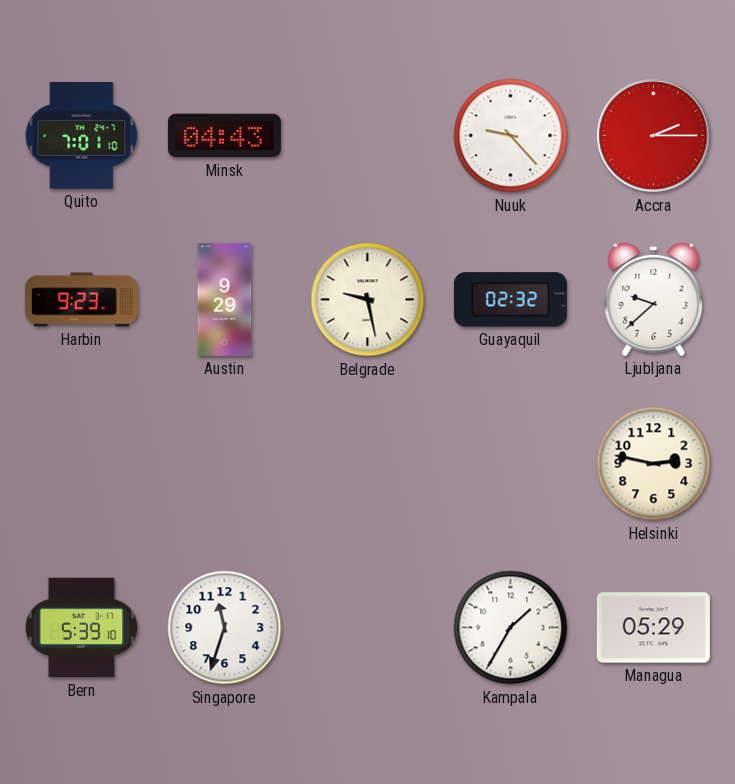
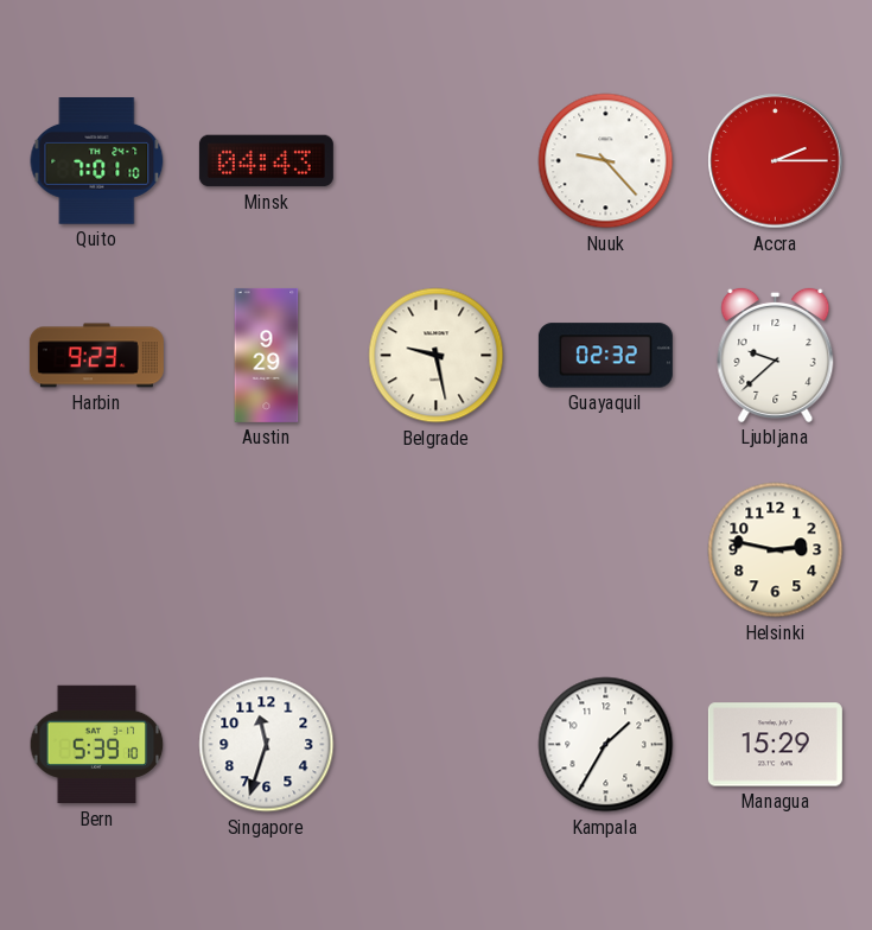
Managua: 05:29 -> 15:29
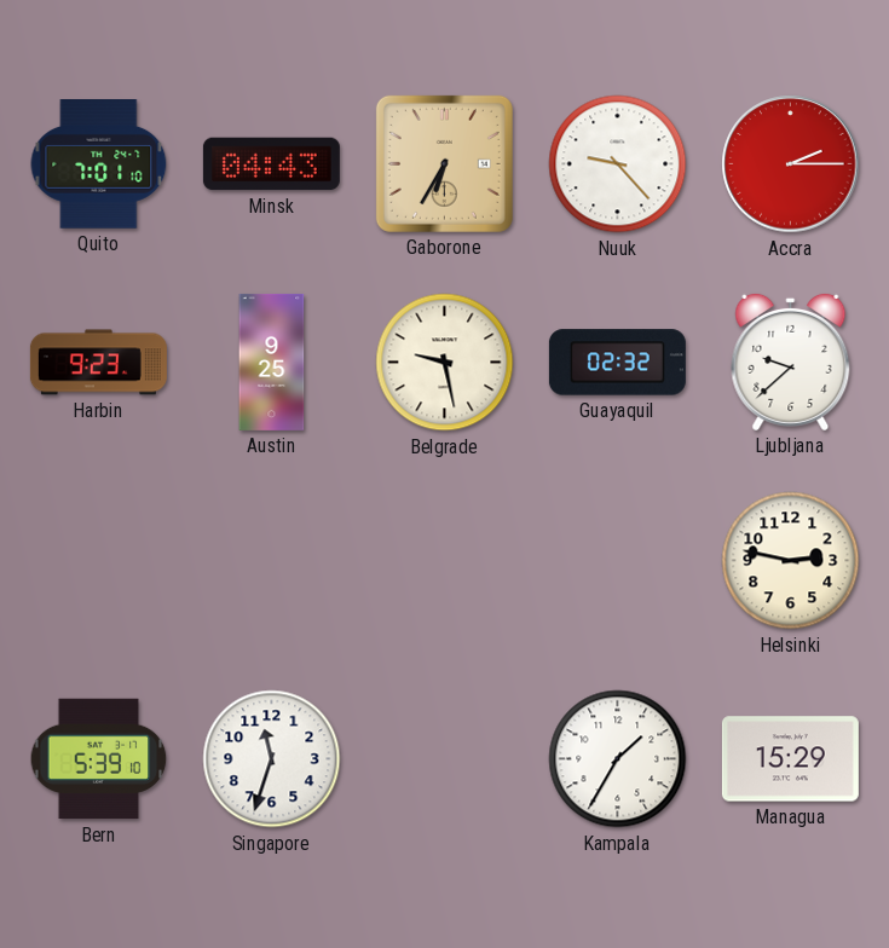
Gaborone: none -> 6:35
Austin: 9:29 -> 9:25
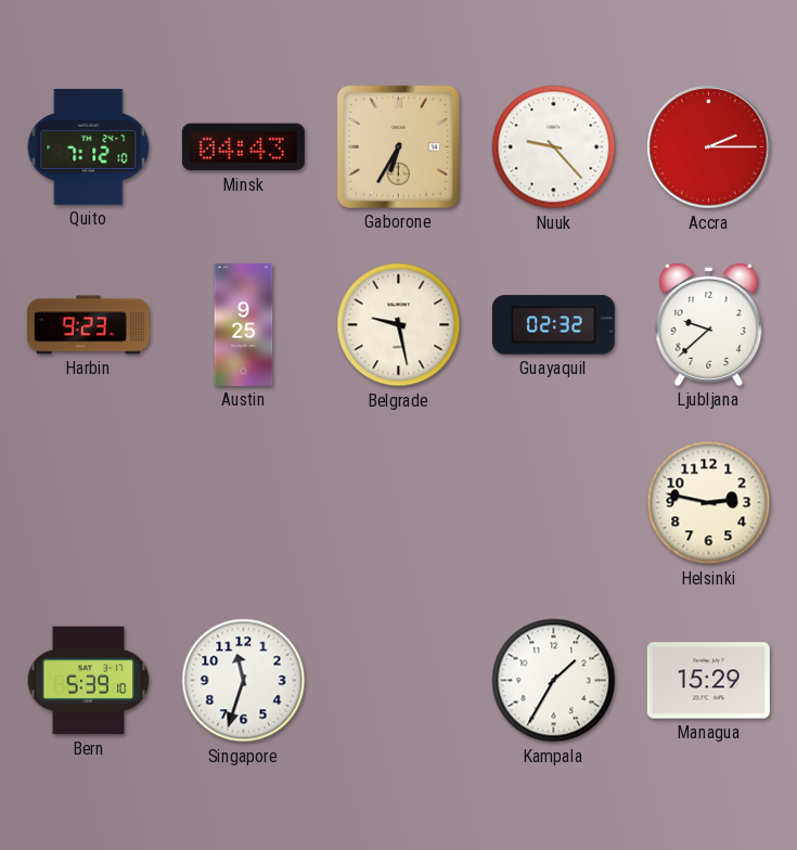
Quito: 7:01 -> 7:12
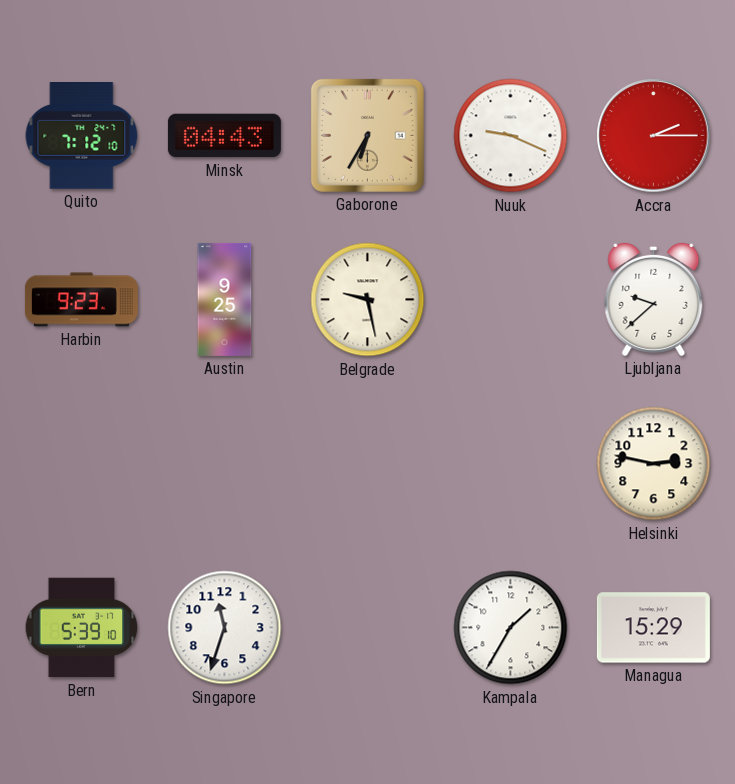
Nuuk: 9:23 -> 9:19
Guayaquil: 02:32 -> none
